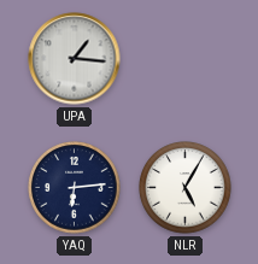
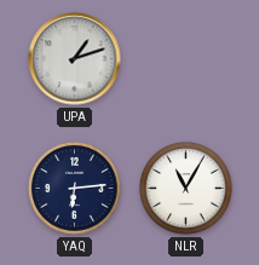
UPA: 1:16 -> 1:12
NLR: 5:05 -> 11:05
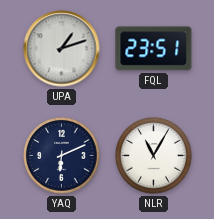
FQL: none -> 23:51
YAQ: 6:14 -> 6:11
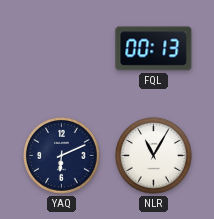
UPA: 1:12 -> none
FQL: 23:51 -> 00:13
